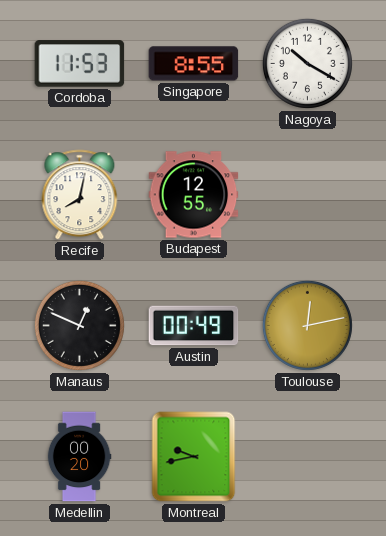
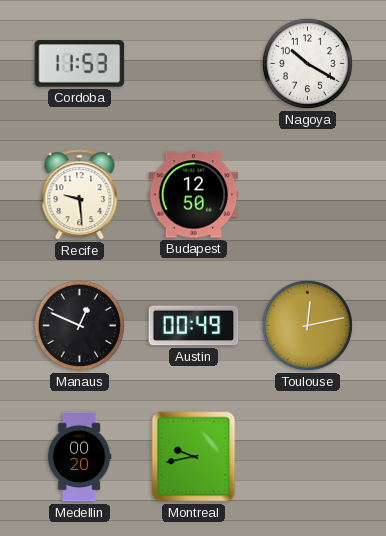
Singapore: 8:55 -> none
Recife: 8:02 -> 9:29
Budapest: 12:55 -> 12:50
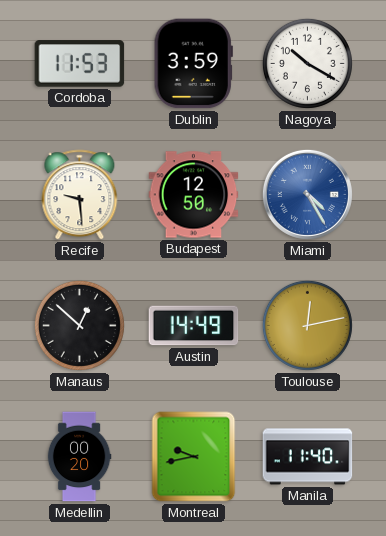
Dublin: none -> 3:59
Miami: none -> 4:25
Manaus: 12:49 -> 12:52
Austin: 00:49 -> 14:49
Manila: none -> 11:40
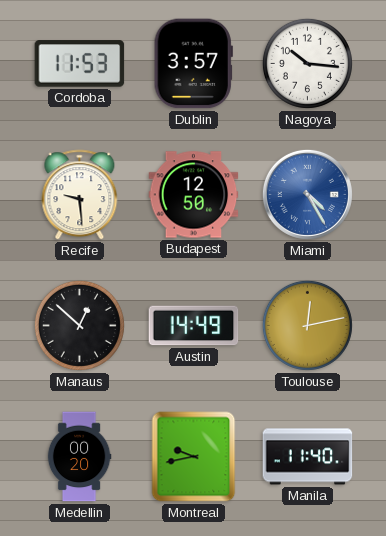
Dublin: 3:59 -> 3:57
Nagoya: 10:20 -> 10:16
